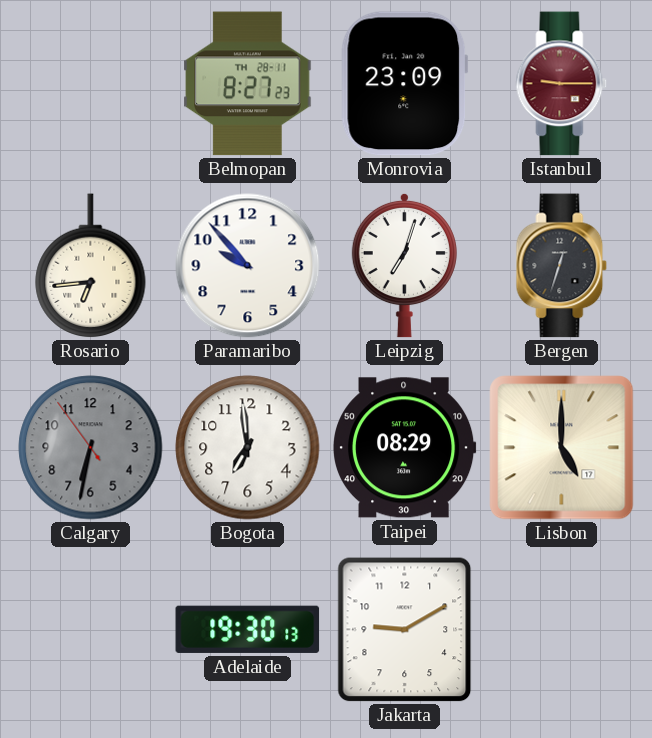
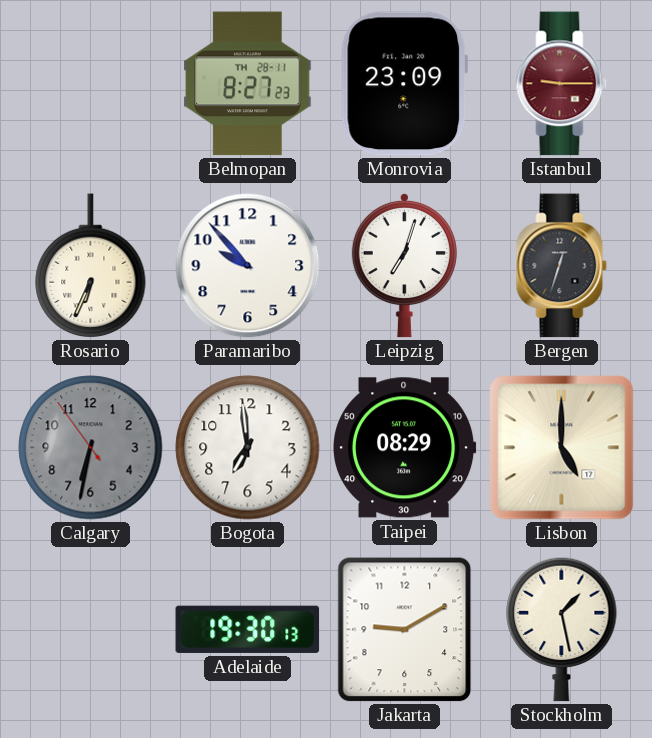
Rosario: 6:44 -> 6:34
Stockholm: none -> 1:28
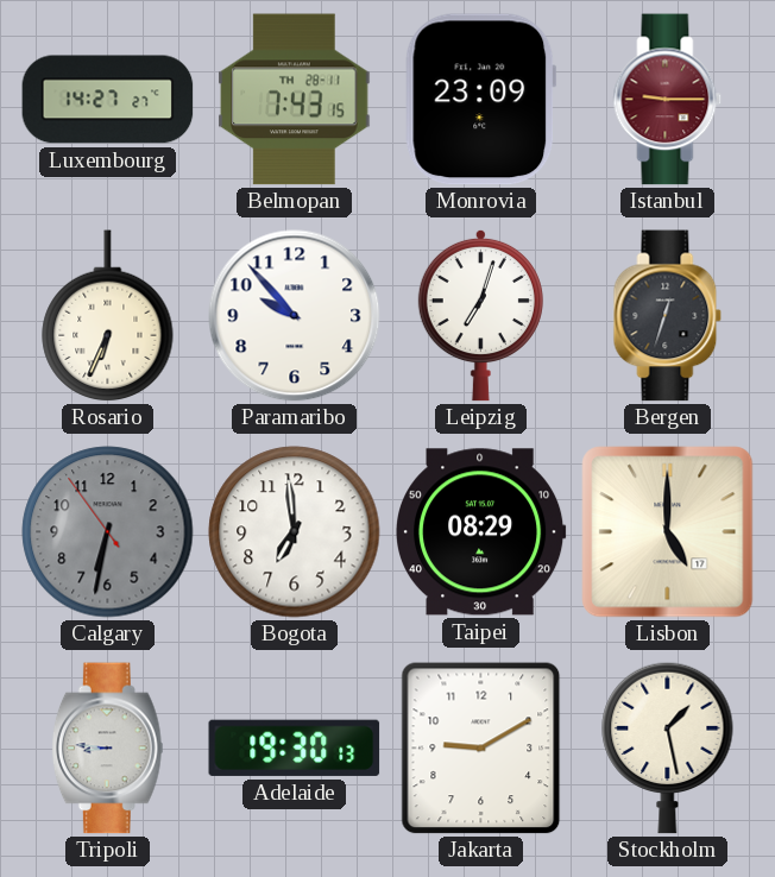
Luxembourg: none -> 14:27
Belmopan: 8:27 -> 7:43
Tripoli: none -> 8:46
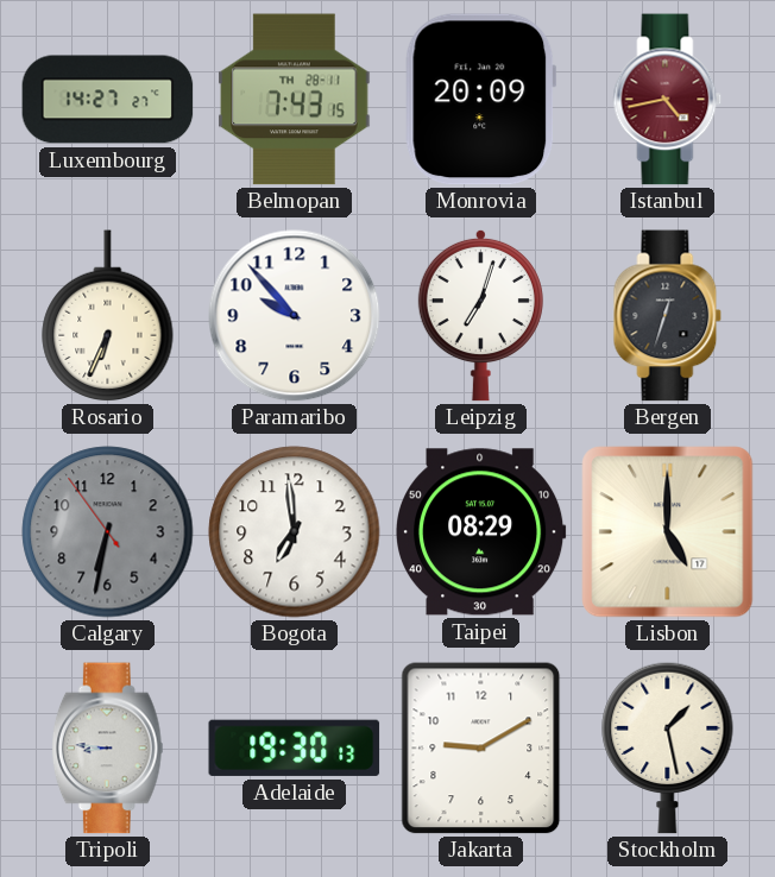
Monrovia: 23:09 -> 20:09
Istanbul: 9:15 -> 4:43
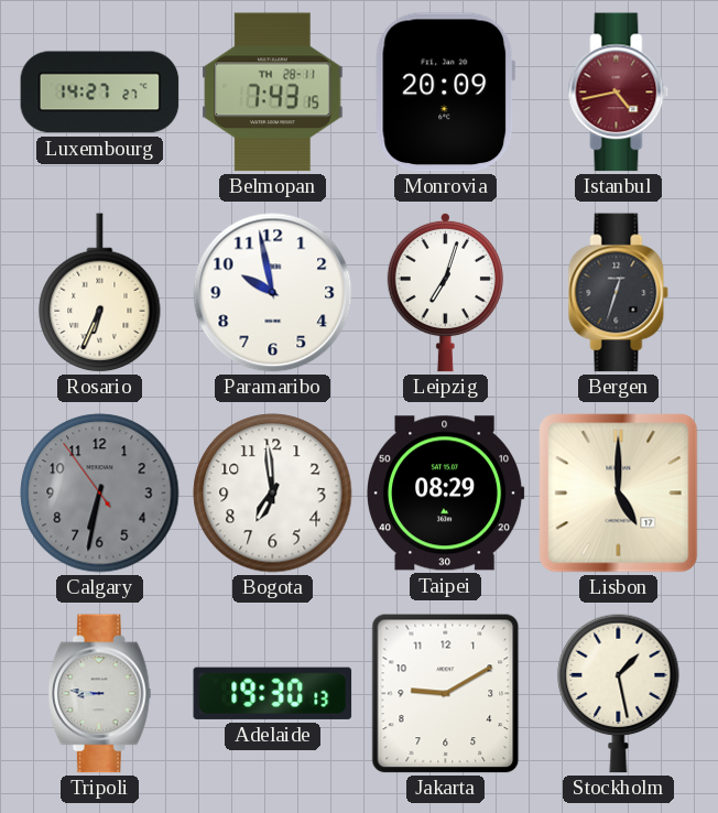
Paramaribo: 9:53 -> 9:58
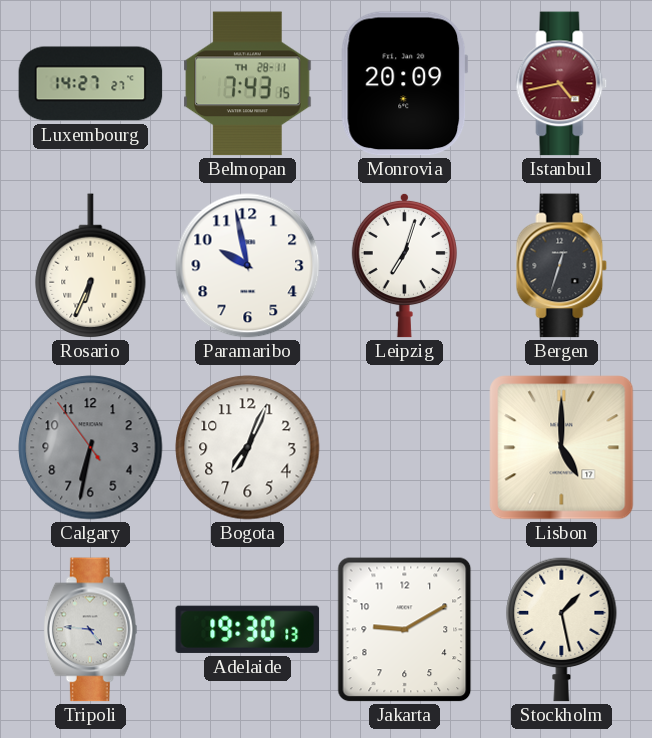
Bogota: 6:59 -> 7:04
Taipei: 08:29 -> none
Tripoli: 8:46 -> 4:46
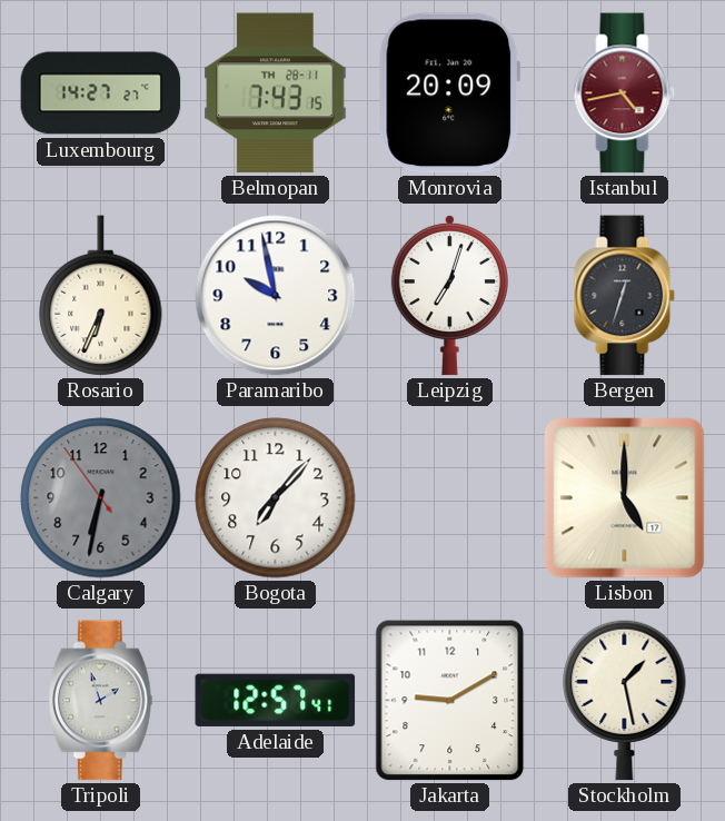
Bogota: 7:04 -> 7:07
Tripoli: 4:46 -> 1:57
Adelaide: 19:30 -> 12:57
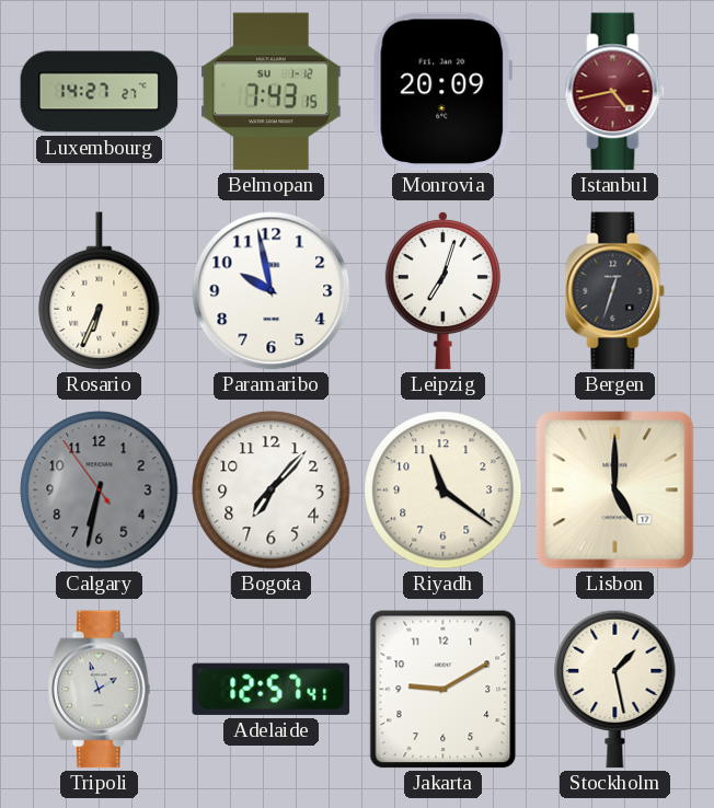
Belmopan date: TH 28-11 -> SU 1-12
Riyadh: none -> 11:21
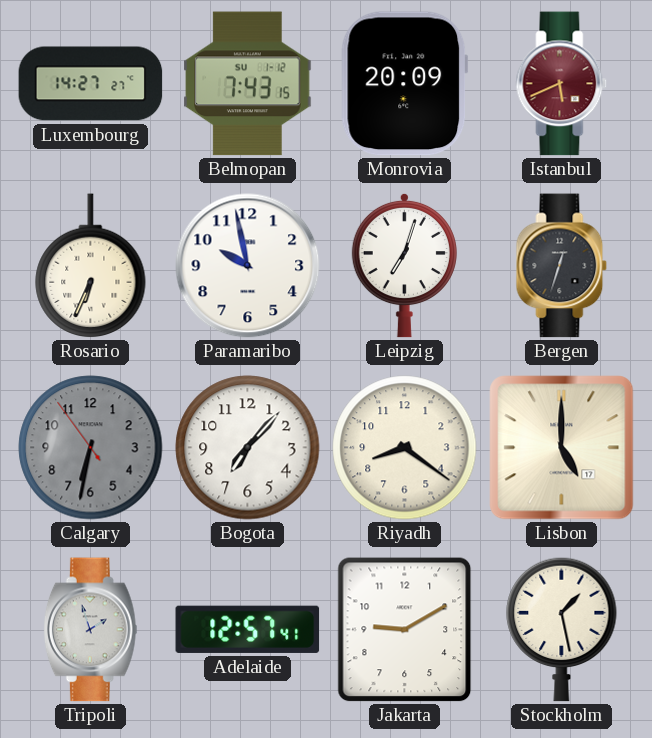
Istanbul: 4:43 -> 5:41
Riyadh: 11:21 -> 8:21
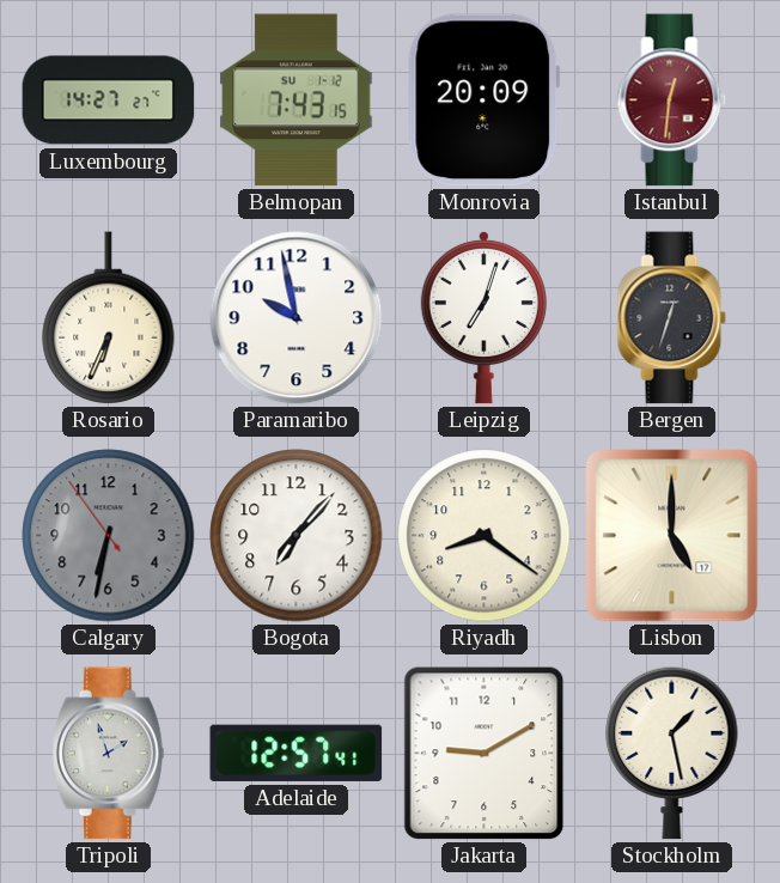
Istanbul: 5:41 -> 12:31
